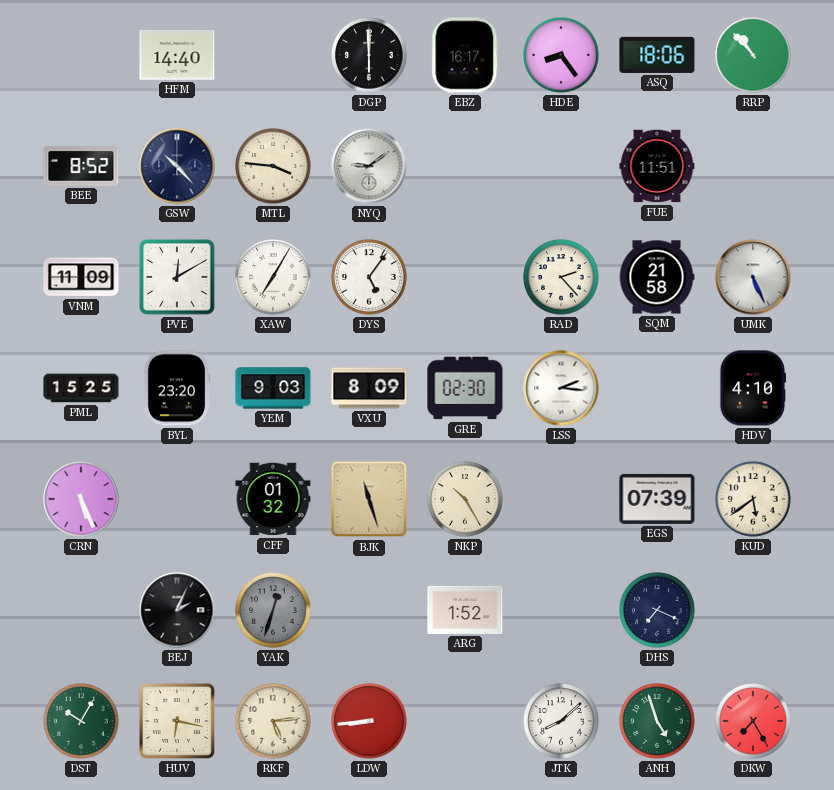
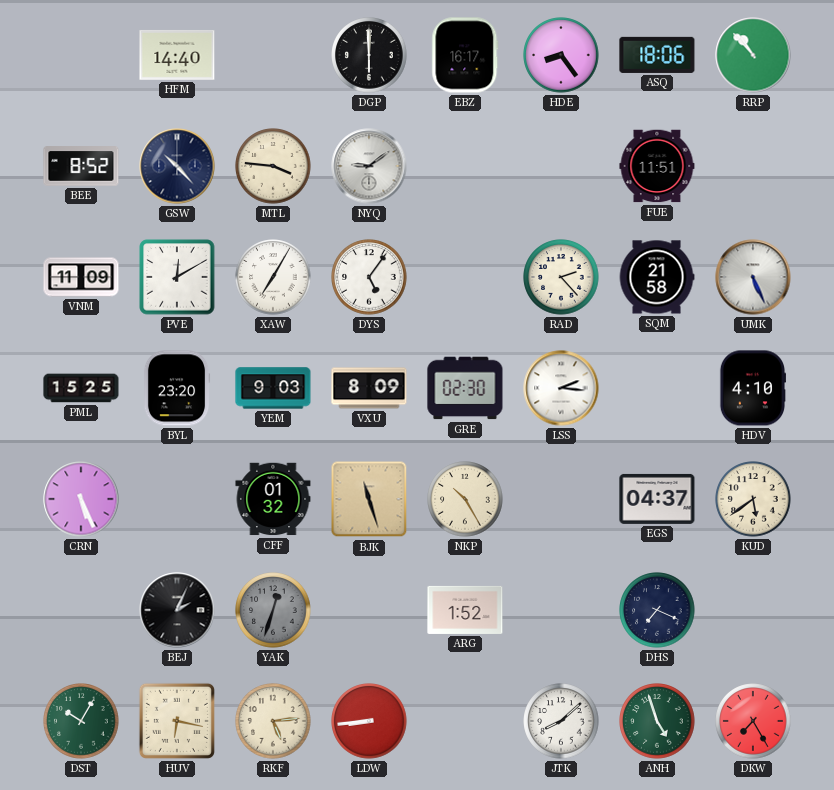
EGS: 07:39 -> 04:37
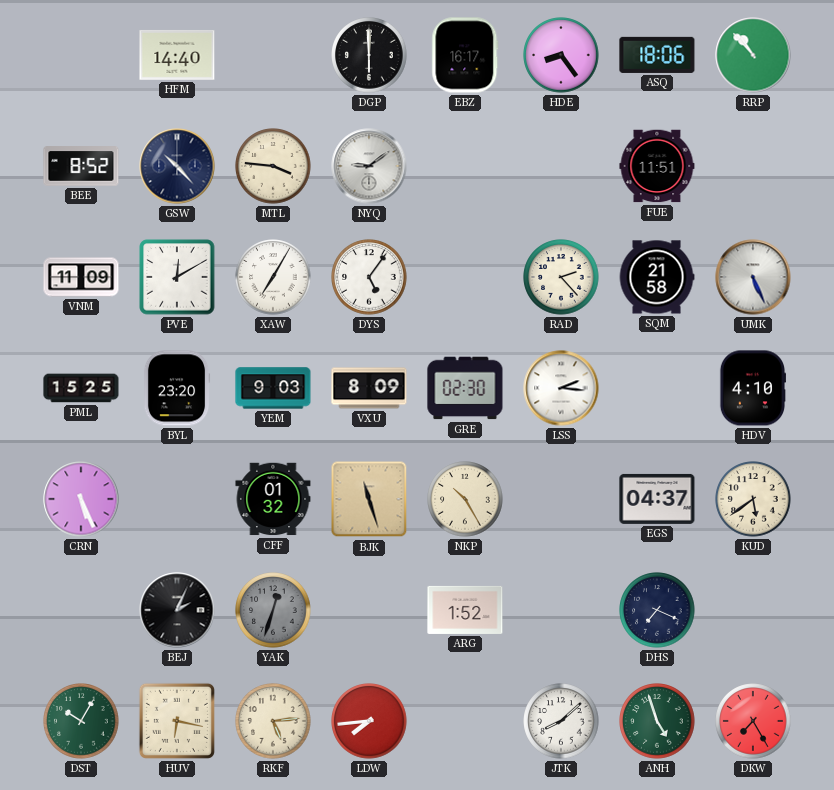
LDW: 8:44 -> 7:44
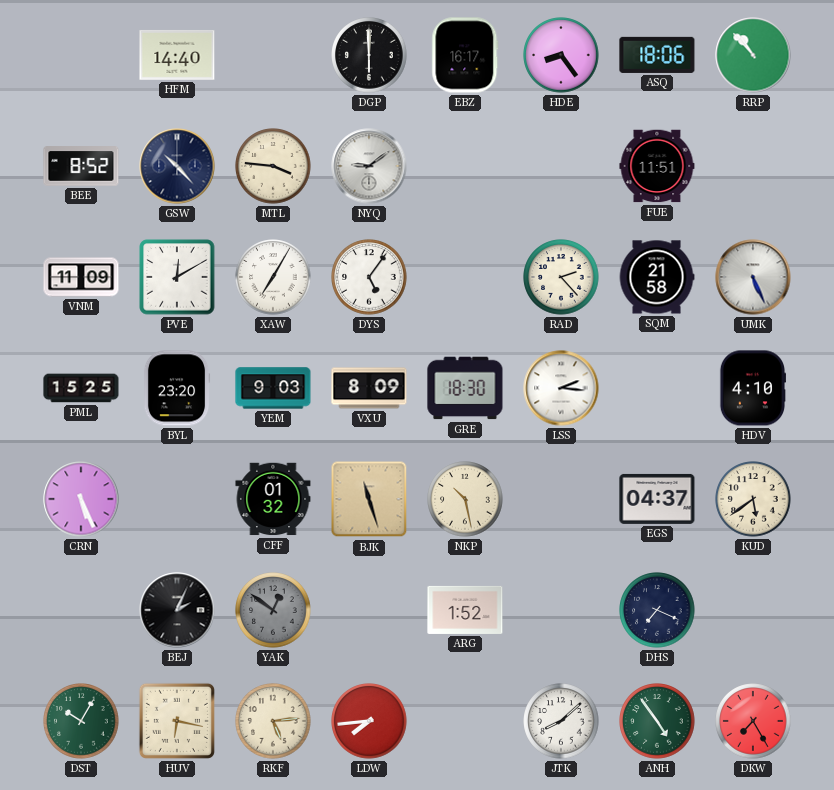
GRE: 02:30 -> 18:30
NKP: 10:25 -> 10:28
YAK: 12:33 -> 12:51
ANH: 4:57 -> 4:54
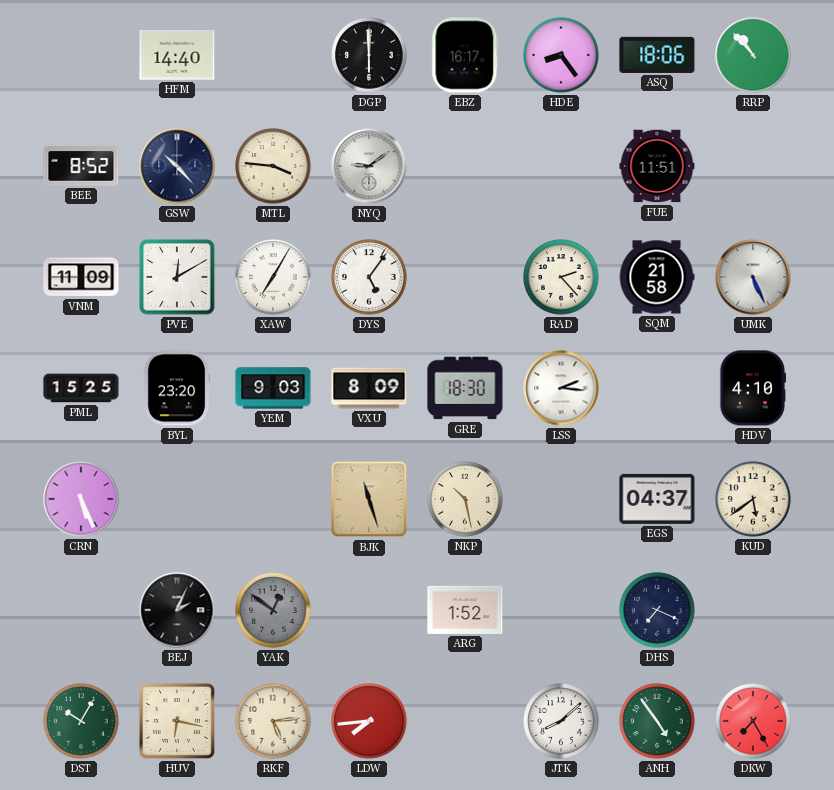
CFF: 01:32 -> none
